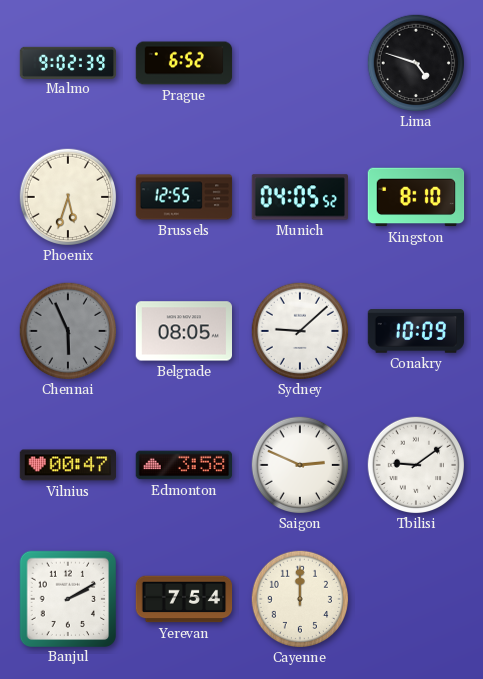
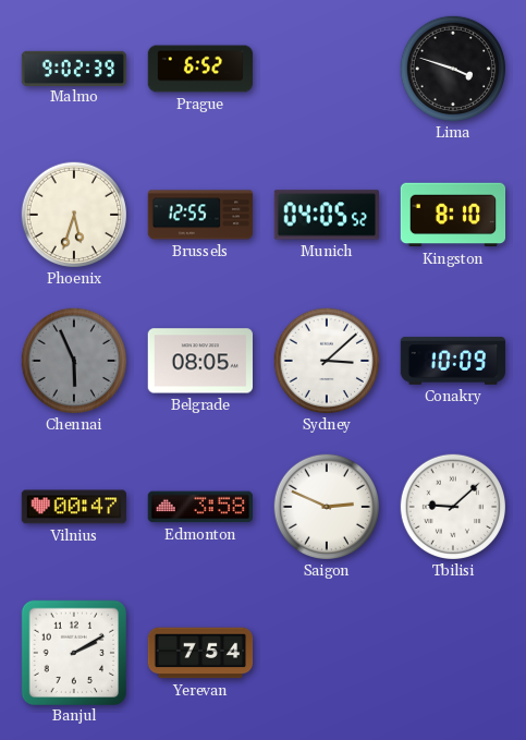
Lima: 4:48 -> 3:48
Sydney: 9:08 -> 3:08
Tbilisi: 9:09 -> 9:08
Cayenne: 12:00 -> none
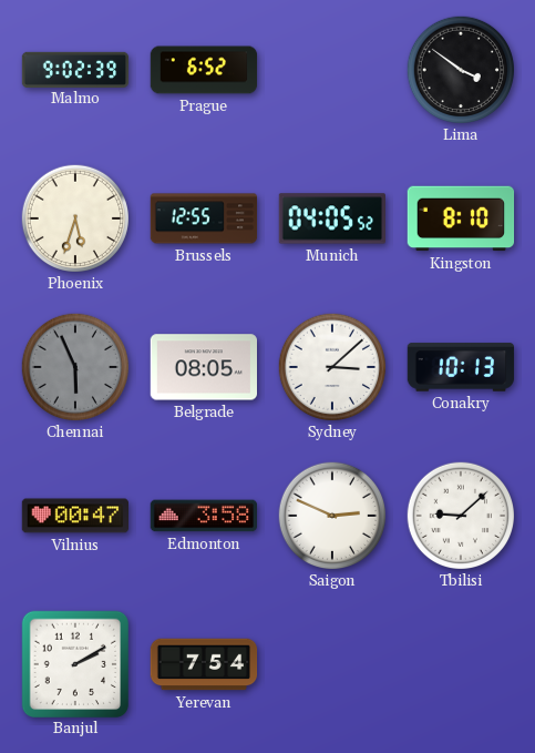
Lima: 3:48 -> 3:51
Conakry: 10:09 -> 10:13
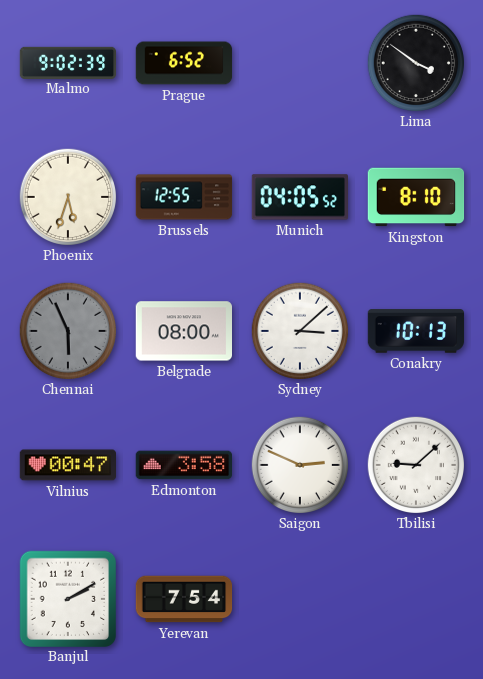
Belgrade: 08:05 -> 08:00
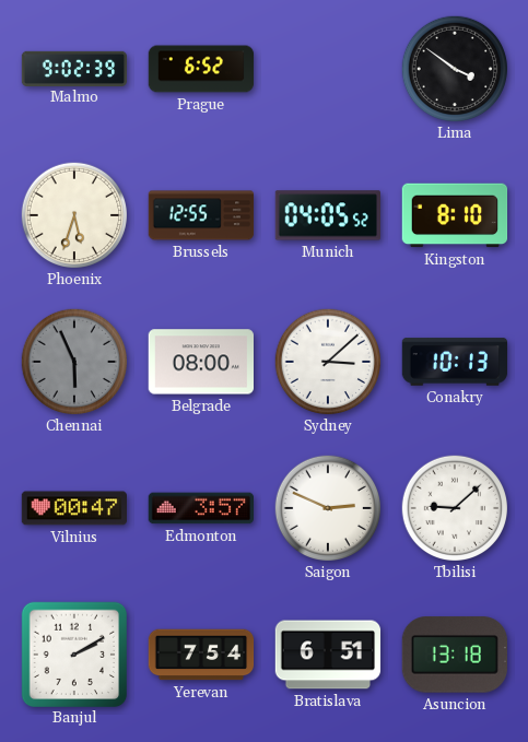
Edmonton: 3:58 -> 3:57
Bratislava: none -> 6:51
Asuncion: none -> 13:18
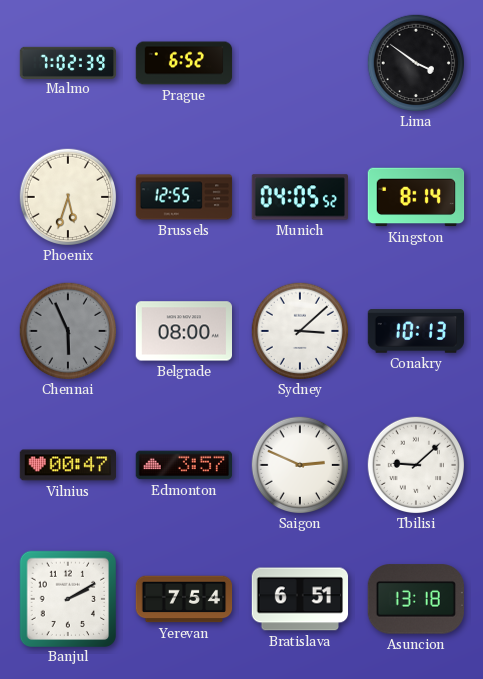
Malmo: 9:02 -> 7:02
Kingston: 8:10 -> 8:14
